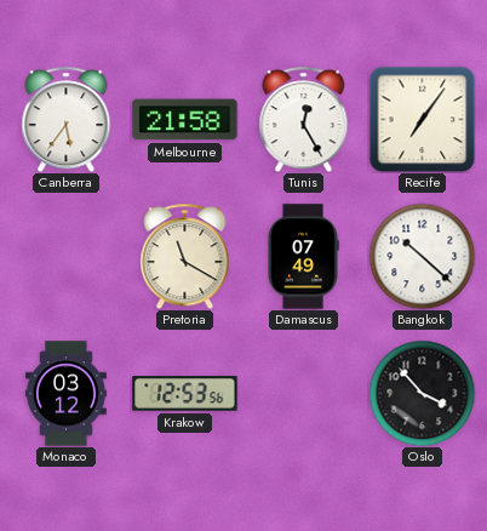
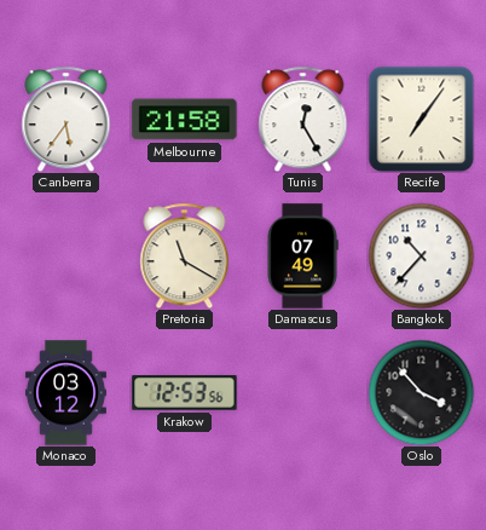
Bangkok: 10:22 -> 10:37
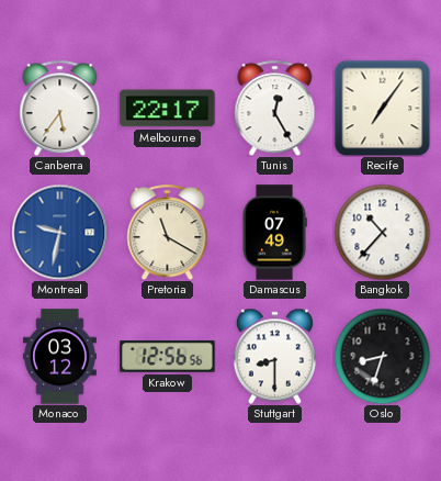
Melbourne: 21:58 -> 22:17
Montreal: none -> 9:32
Krakow: 12:53 -> 12:56
Stuttgart: none -> 8:30
Oslo: 3:53 -> 8:33
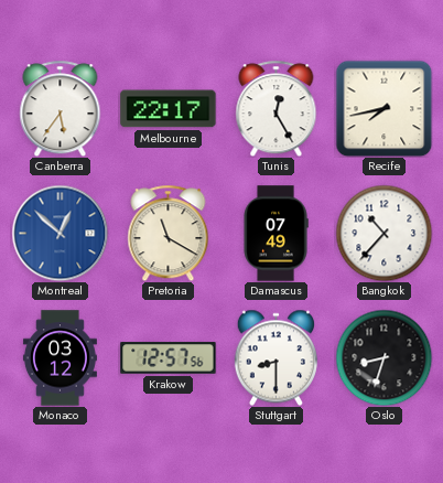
Recife: 7:06 -> 7:43
Montreal: 9:32 -> 12:52
Krakow: 12:56 -> 12:57
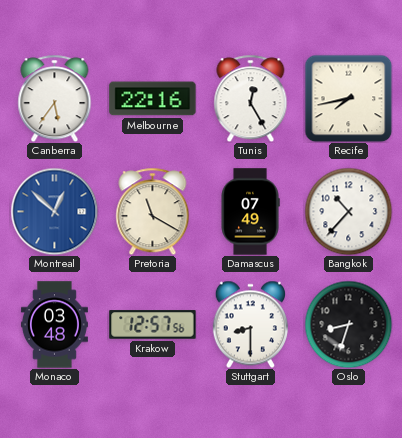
Melbourne: 22:17 -> 22:16
Monaco: 03:12 -> 03:48
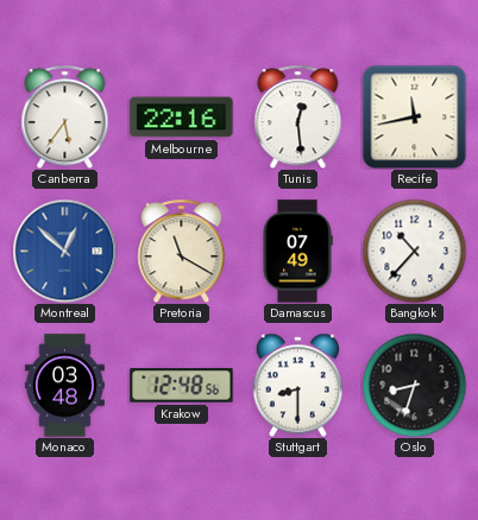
Tunis: 12:25 -> 12:29
Recife: 7:43 -> 11:43
Krakow: 12:57 -> 12:48
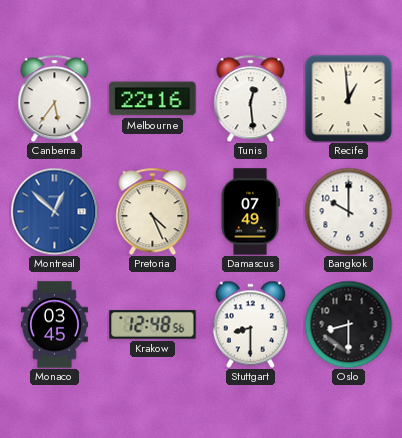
Recife: 11:43 -> 12:59
Pretoria: 11:20 -> 4:26
Bangkok: 10:37 -> 10:00
Monaco: 03:48 -> 03:45
Oslo: 8:33 -> 8:30
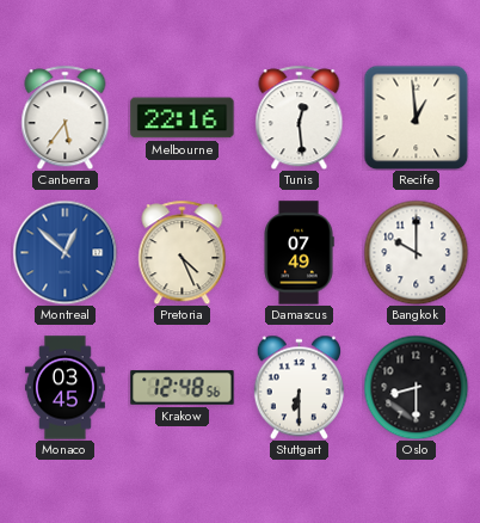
Stuttgart: 8:30 -> 6:30
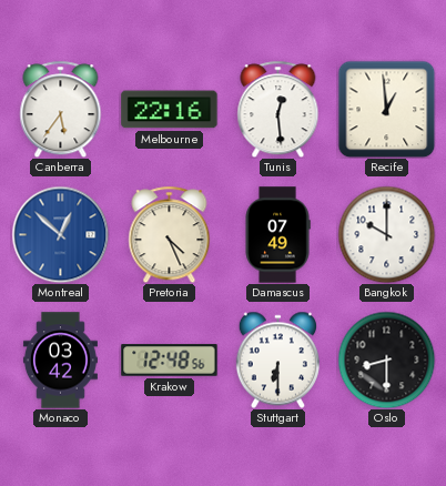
Monaco: 03:45 -> 03:42
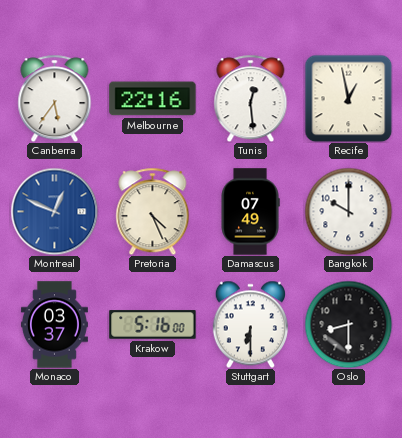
Recife: 12:59 -> 12:58
Montreal: 12:52 -> 12:49
Monaco: 03:42 -> 03:37
Krakow: 12:48 -> 5:16
